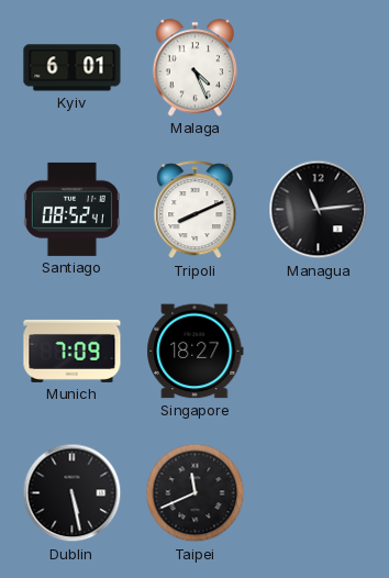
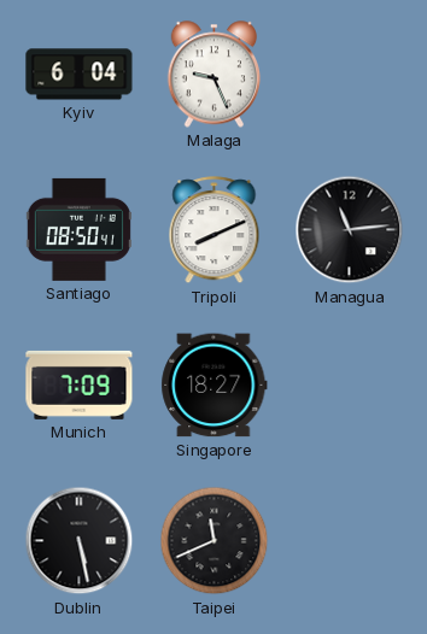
Kyiv: 6:01 -> 6:04
Malaga: 4:26 -> 9:26
Santiago: 08:52 -> 08:50
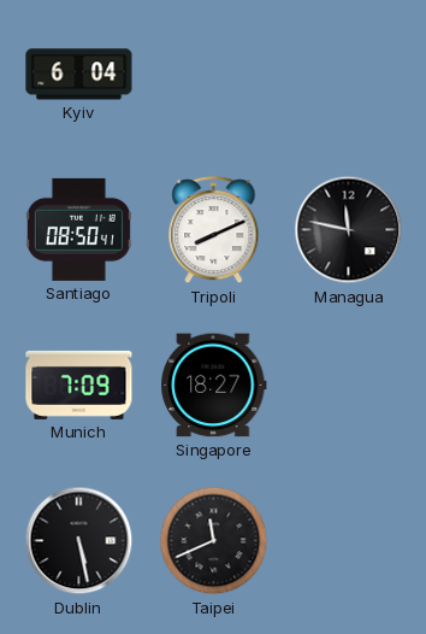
Malaga: 9:26 -> none
Managua: 11:14 -> 11:47
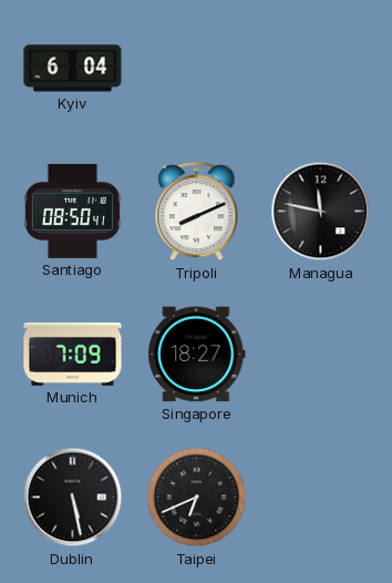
Taipei: 11:41 -> 6:41
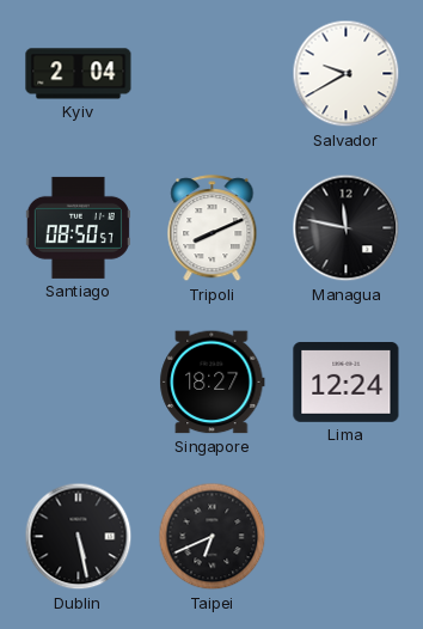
Kyiv: 6:04 -> 2:04
Salvador: none -> 9:40
Santiago: 08:50:41 -> 08:50:57
Munich: 7:09 -> none
Lima: none -> 12:24
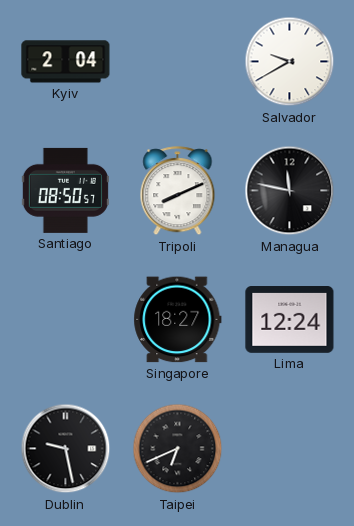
Dublin: 5:28 -> 9:28
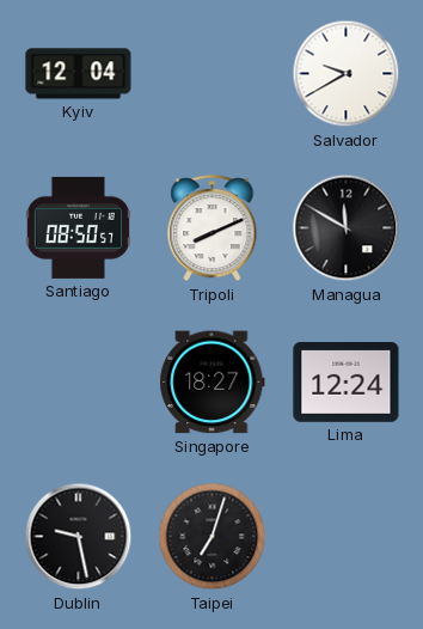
Kyiv: 2:04 -> 12:04
Managua: 11:47 -> 11:50
Taipei: 6:41 -> 7:03
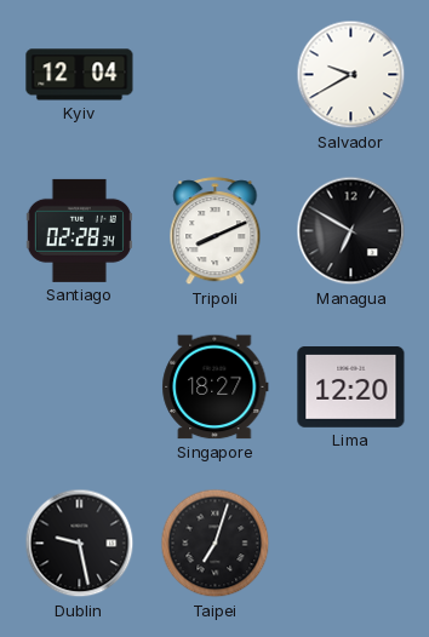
Santiago: 08:50 -> 02:28
Managua: 11:50 -> 6:50
Lima: 12:24 -> 12:20
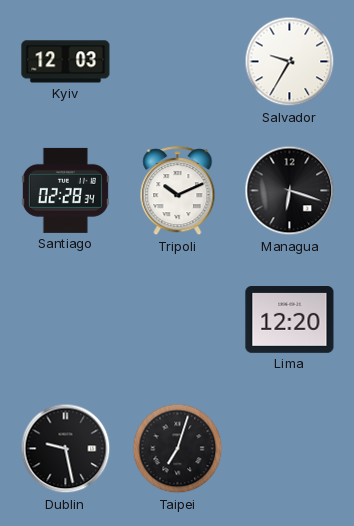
Kyiv: 12:04 -> 12:03
Salvador: 9:40 -> 9:35
Tripoli: 8:11 -> 10:11
Managua: 6:50 -> 6:18
Singapore: 18:27 -> none
